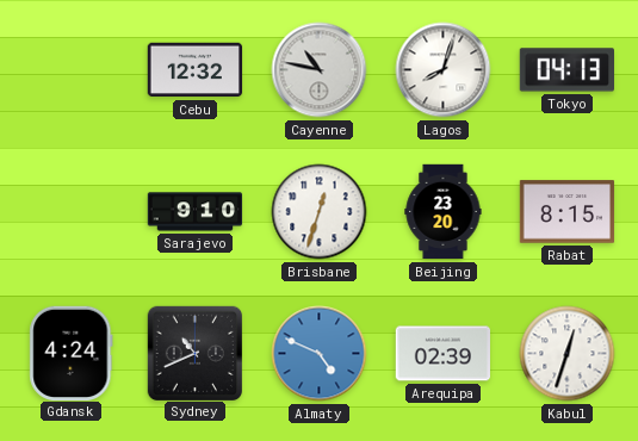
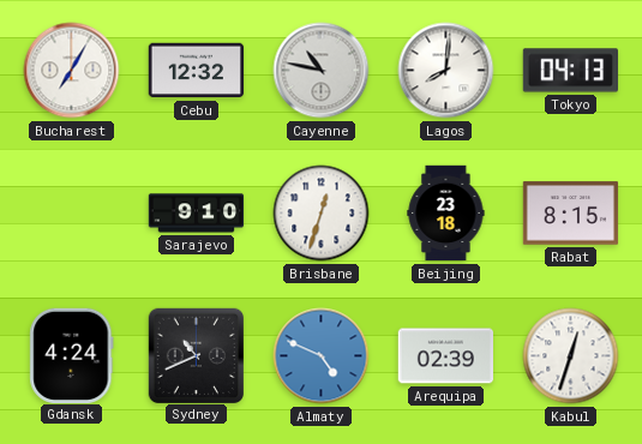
Bucharest: none -> 7:05
Lagos: 8:03 -> 8:01
Beijing: 23:20 -> 23:18
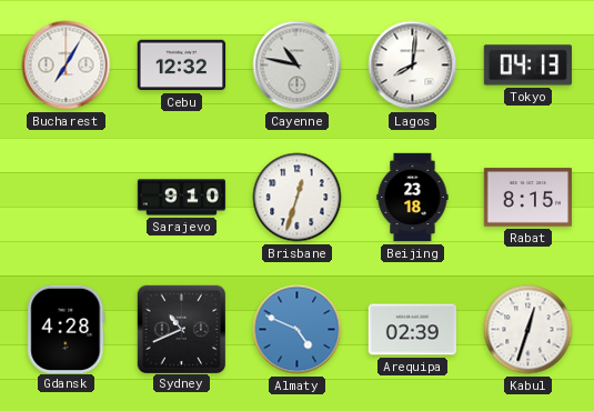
Gdansk: 4:24 -> 4:28
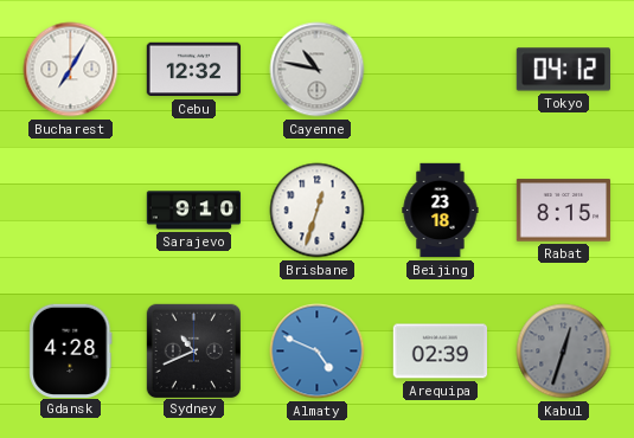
Lagos: 8:01 -> none
Tokyo: 04:13 -> 04:12
Kabul dial: white -> grey
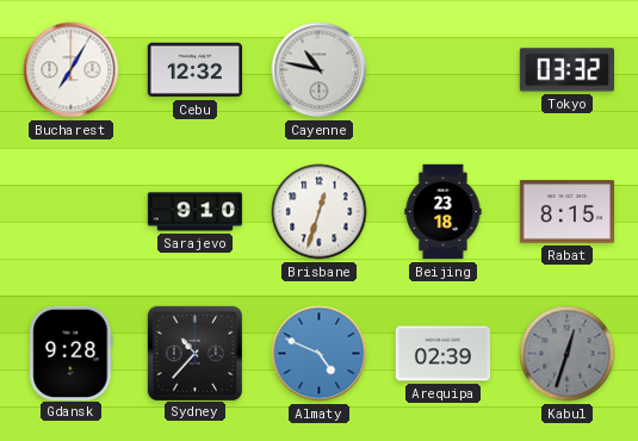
Tokyo: 04:12 -> 03:32
Gdansk: 4:28 -> 9:28
Sydney: 10:41 -> 10:37
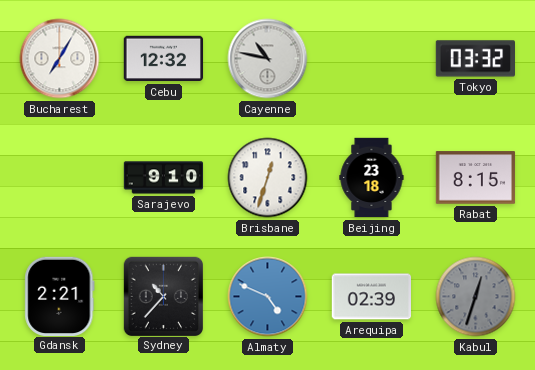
Gdansk: 9:28 -> 2:21
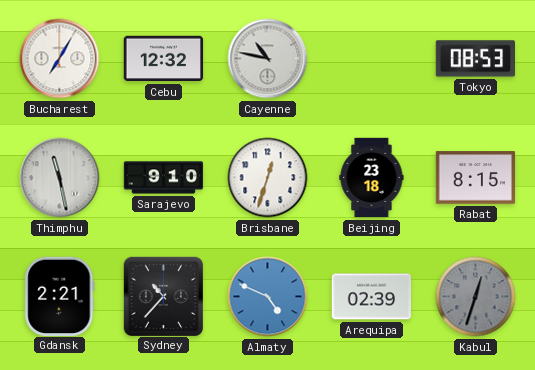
Tokyo: 03:32 -> 08:53
Thimphu: none -> 11:28
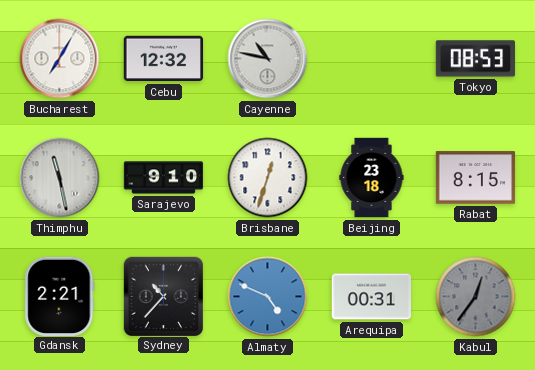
Arequipa: 02:39 -> 00:31
Kabul: 12:33 -> 12:36
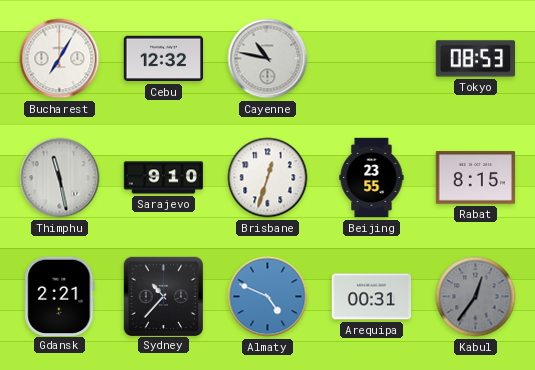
Beijing: 23:18 -> 23:55
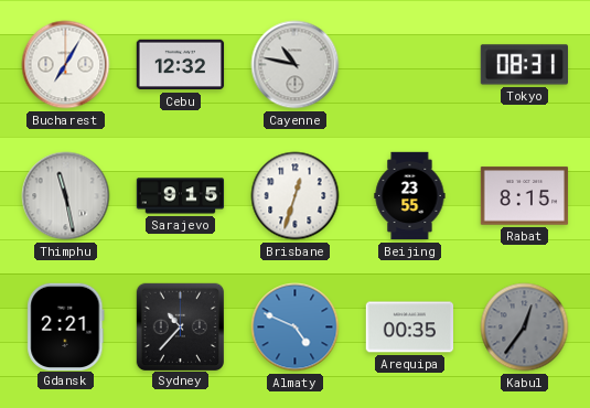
Tokyo: 08:53 -> 08:31
Sarajevo: 9:10 -> 9:15
Arequipa: 00:31 -> 00:35
